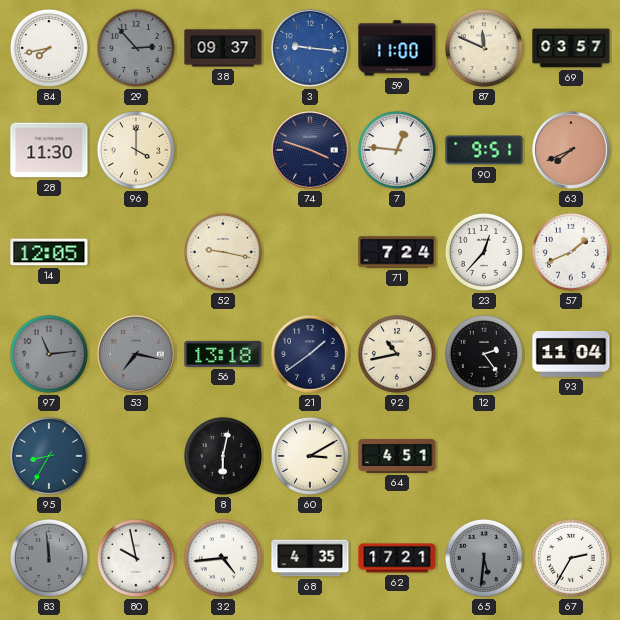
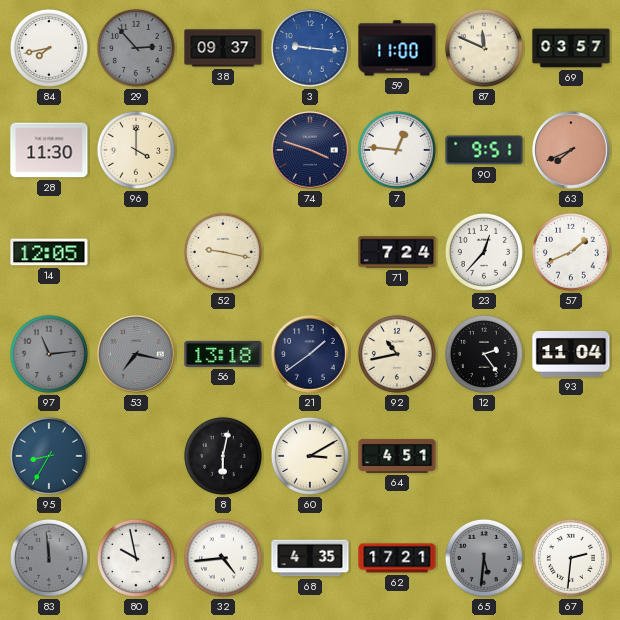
67: 2:35 -> 2:31
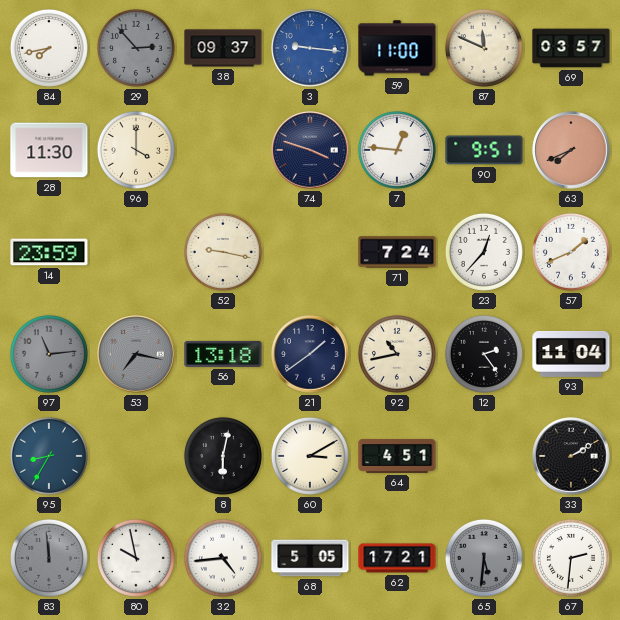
14: 12:05 -> 23:59
33: none -> 2:10
68: 4:35 -> 5:05
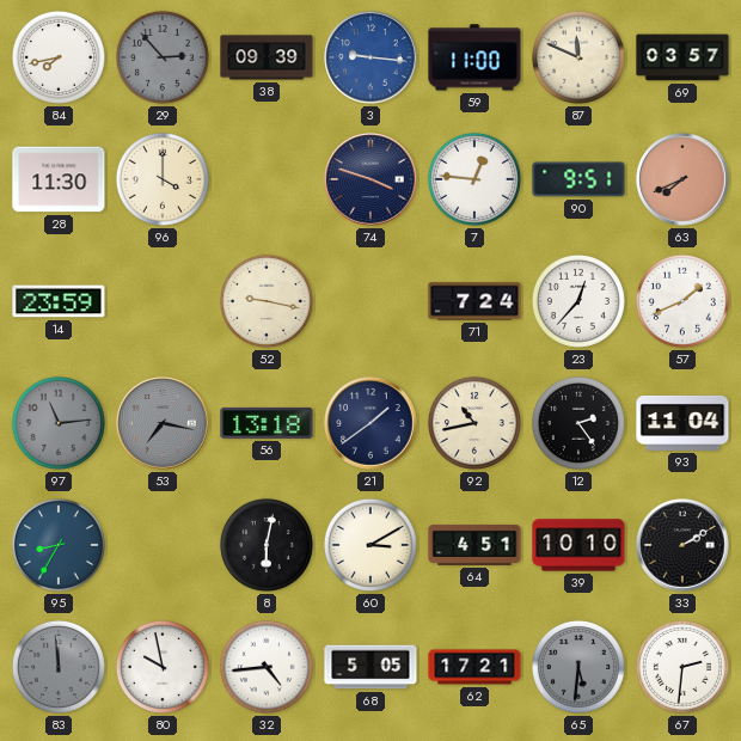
38: 09:37 -> 09:39
39: none -> 10:10
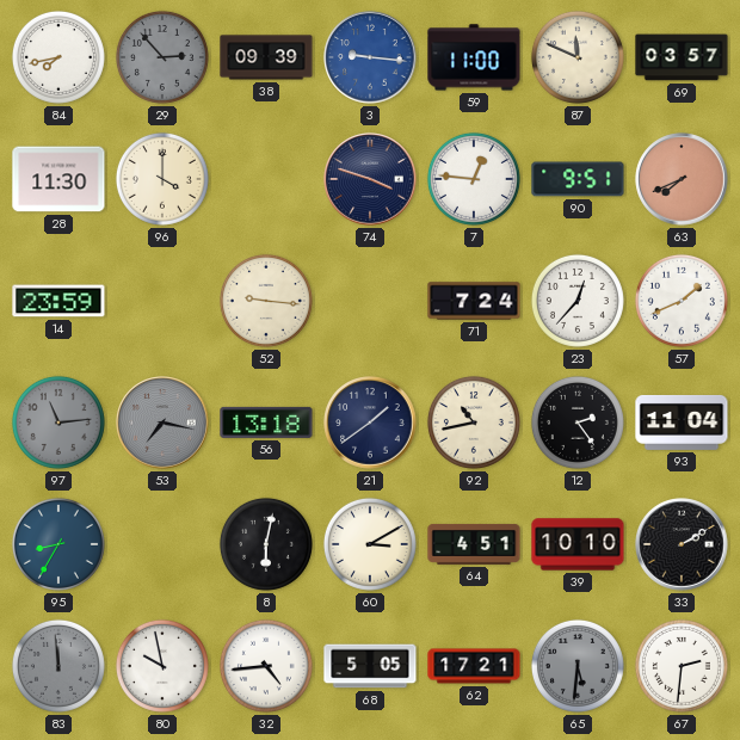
52: 9:17 -> 9:16
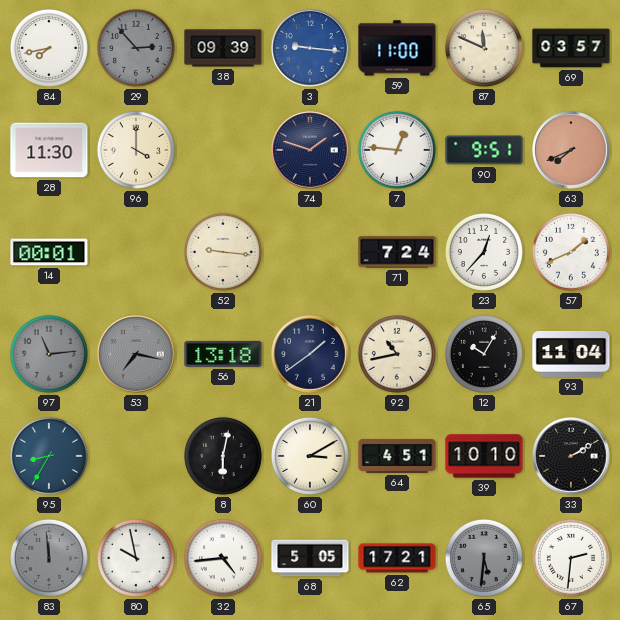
74: 3:48 -> 1:48
14: 23:59 -> 00:01
12: 2:24 -> 10:05
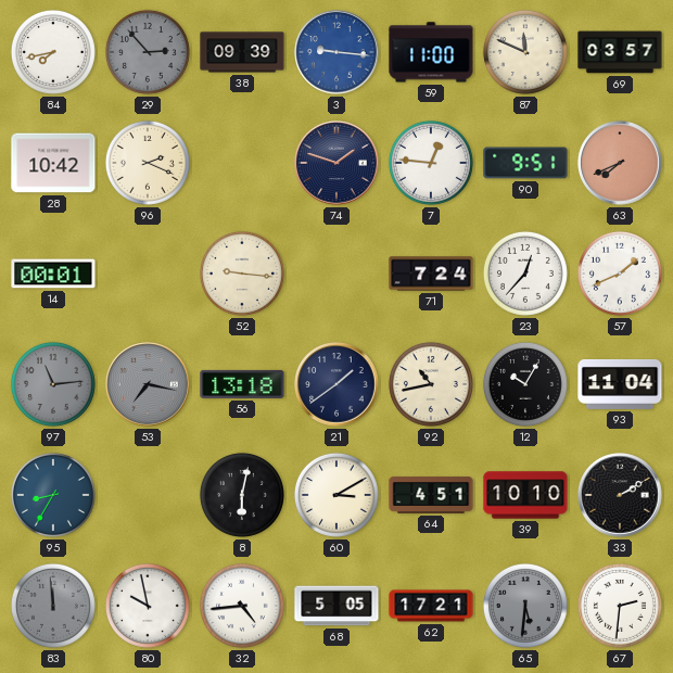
28: 11:30 -> 10:42
96: 4:00 -> 2:19
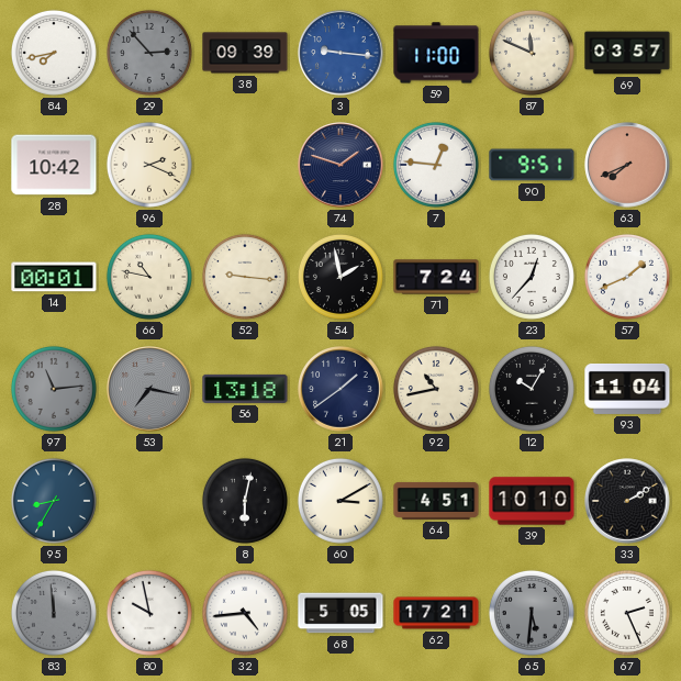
66: none -> 10:47
54: none -> 1:58
67: 2:31 -> 2:26
